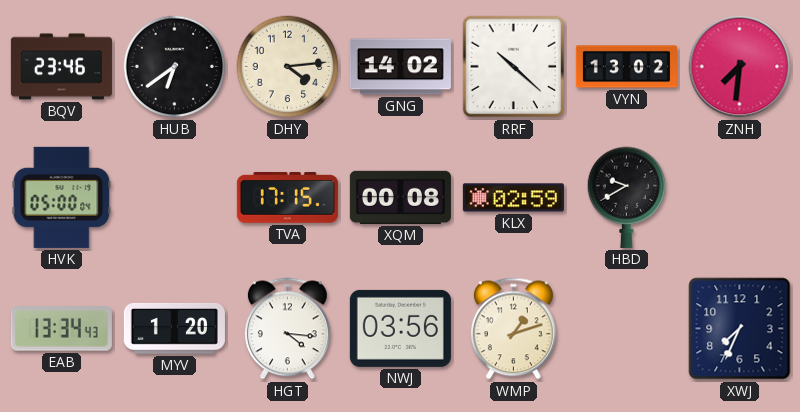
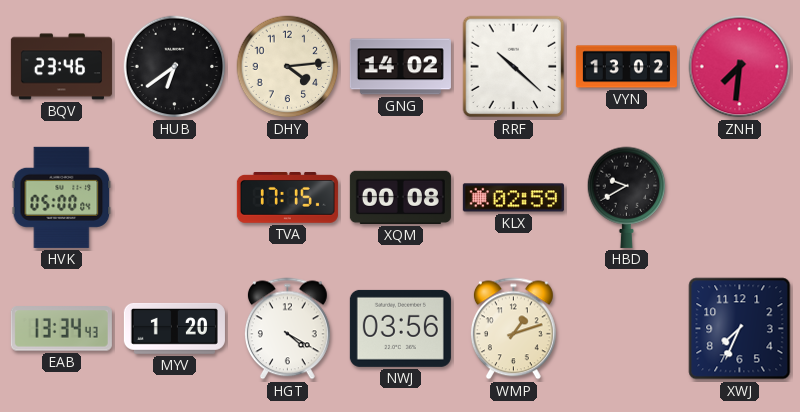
HGT: 4:16 -> 4:20
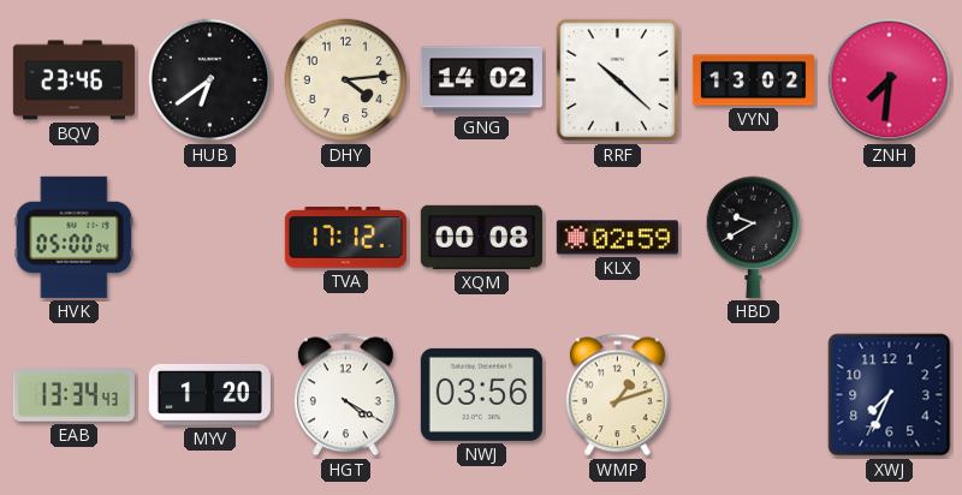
TVA: 17:15 -> 17:12
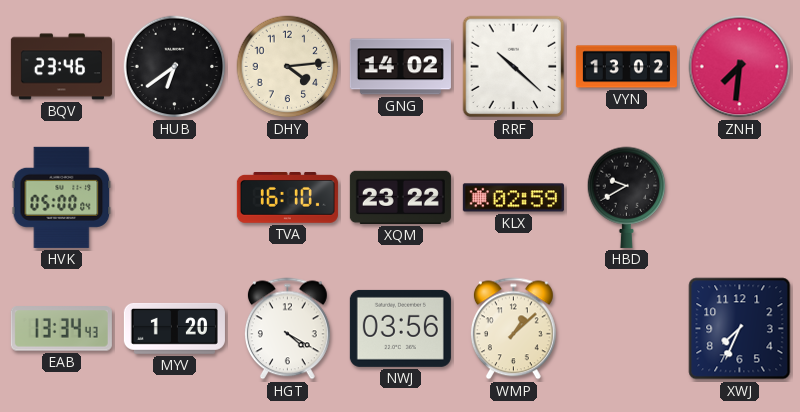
TVA: 17:12 -> 16:10
XQM: 00:08 -> 23:22
WMP: 1:12 -> 1:08
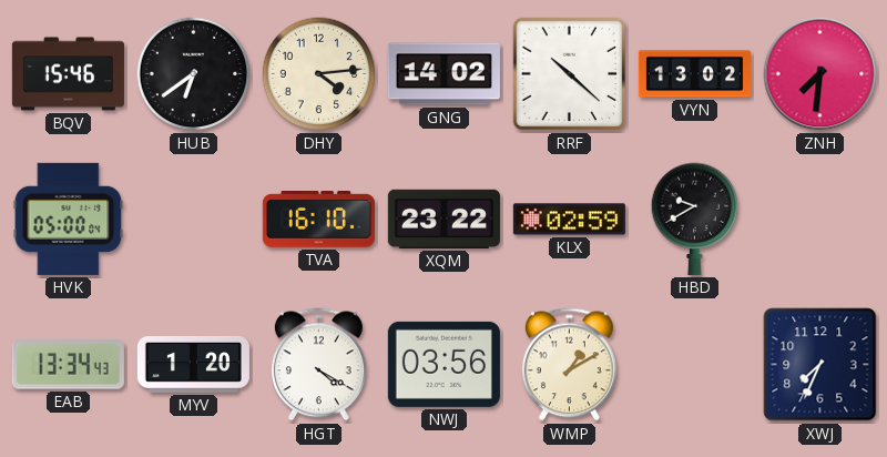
BQV: 23:46 -> 15:46
WMP: 1:08 -> 1:10
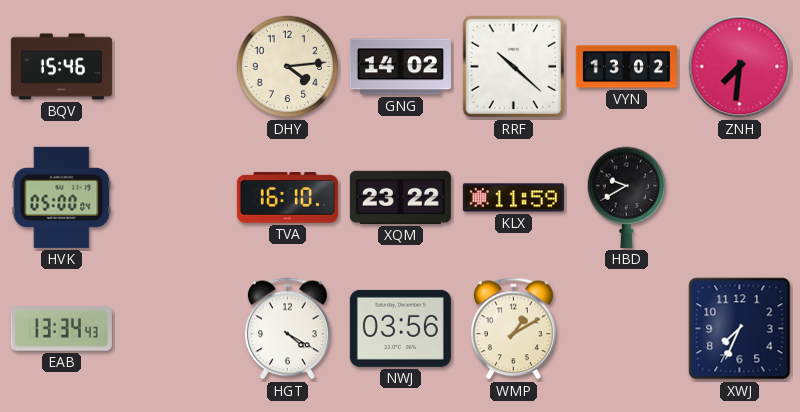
HUB: 6:39 -> none
KLX: 02:59 -> 11:59
MYV: 1:20 -> none
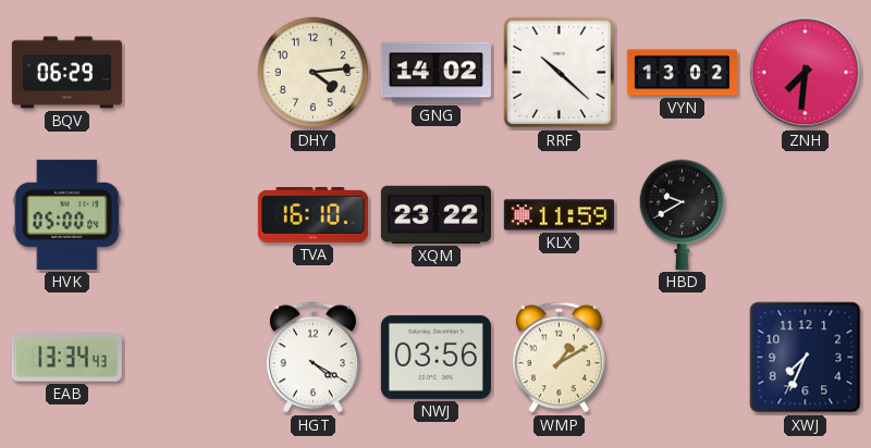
BQV: 15:46 -> 06:29
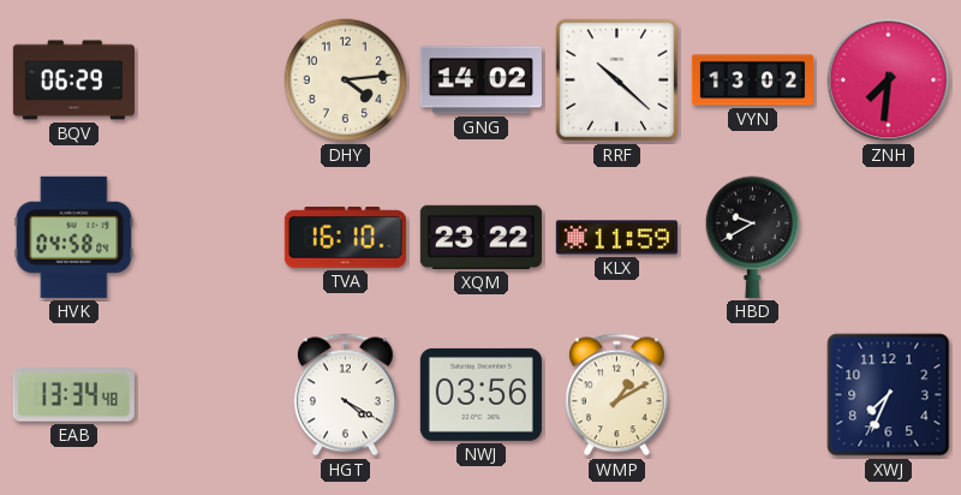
HVK: 05:00 -> 04:58
EAB: 13:34:43 -> 13:34:48
